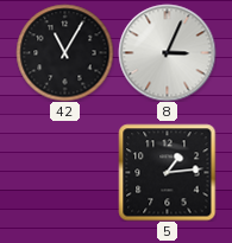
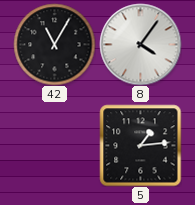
8: 3:04 -> 4:06
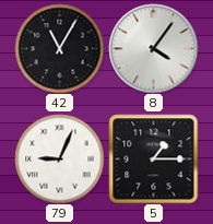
79: none -> 9:04
5: 1:14 -> 1:15
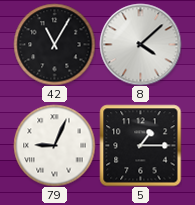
8: 4:06 -> 4:08
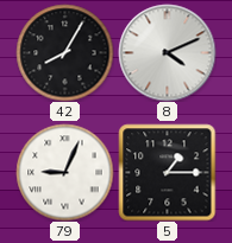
42: 11:05 -> 8:05
8: 4:08 -> 4:11
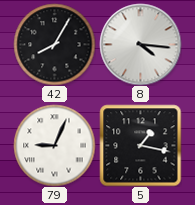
8: 4:11 -> 4:16
5: 1:15 -> 1:17
